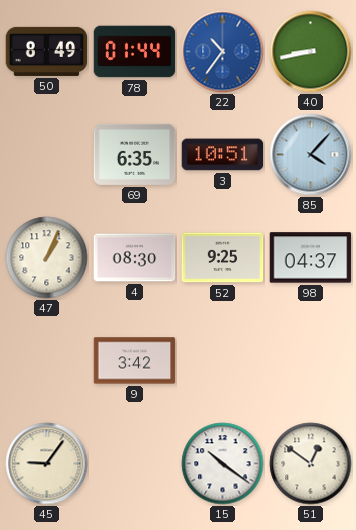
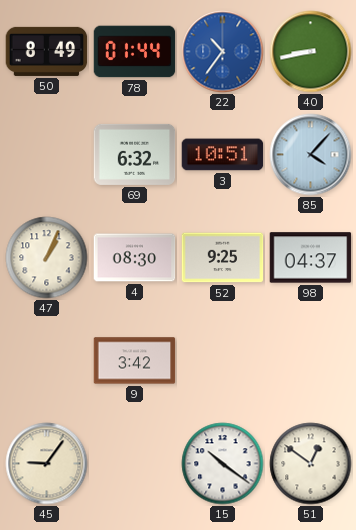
69: 6:35 -> 6:32
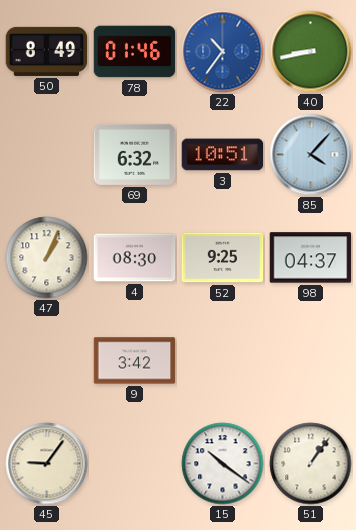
78: 01:44 -> 01:46
51: 12:51 -> 1:06
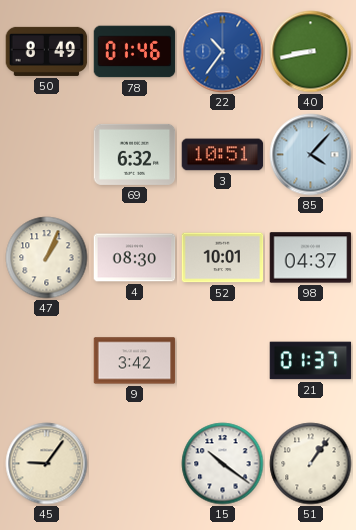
52: 9:25 -> 10:01
21: none -> 01:37
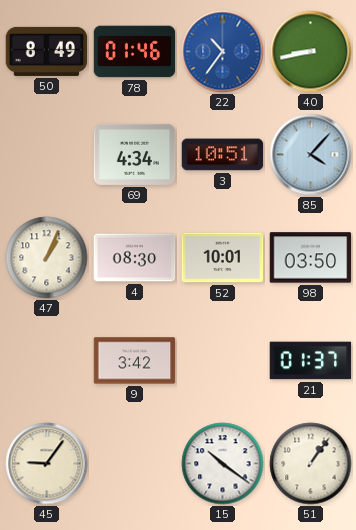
69: 6:32 -> 4:34
98: 04:37 -> 03:50
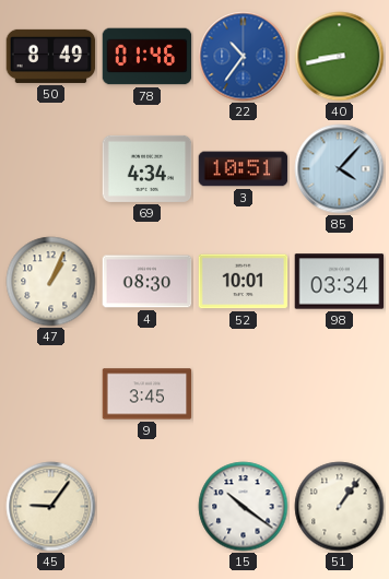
98: 03:50 -> 03:34
9: 3:42 -> 3:45
21: 01:37 -> none
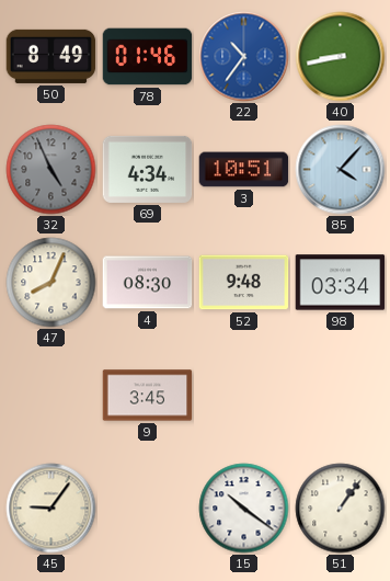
32: none -> 4:56
47: 1:04 -> 8:04
52: 10:01 -> 9:48
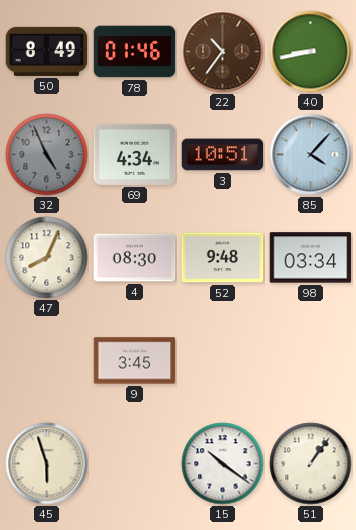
22 dial: blue -> brown
45: 9:06 -> 5:57
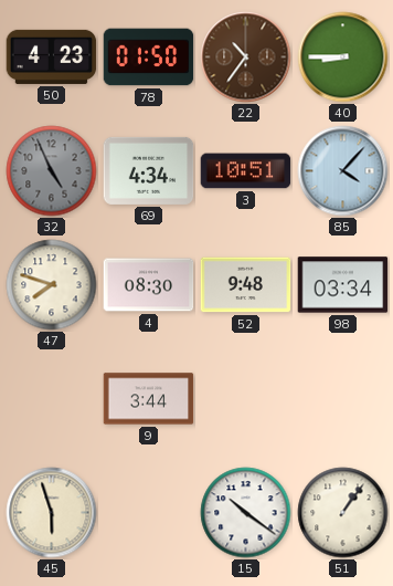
50: 8:49 -> 4:23
78: 01:46 -> 01:50
40: 8:43 -> 8:45
47: 8:04 -> 7:48
9: 3:45 -> 3:44
